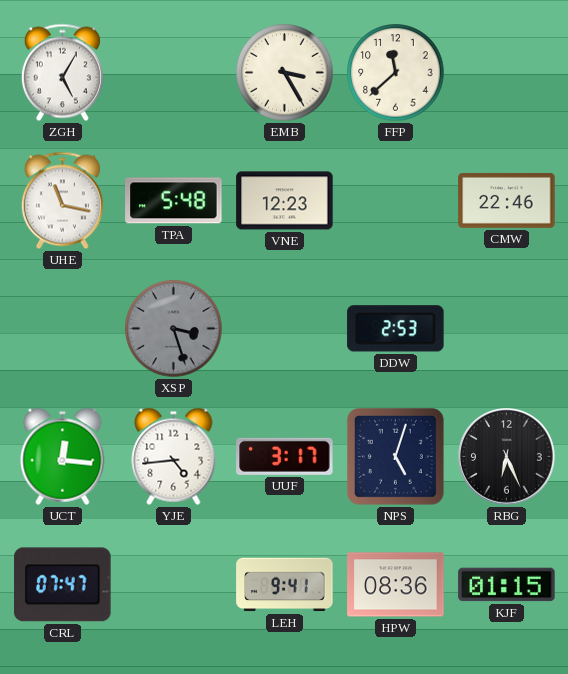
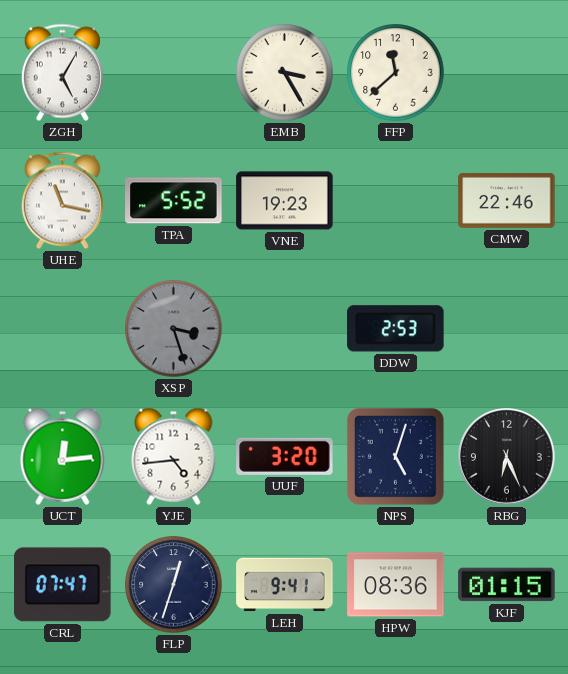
TPA: 5:48 -> 5:52
VNE: 12:23 -> 19:23
UCT: 12:16 -> 12:14
UUF: 3:17 -> 3:20
FLP: none -> 12:33
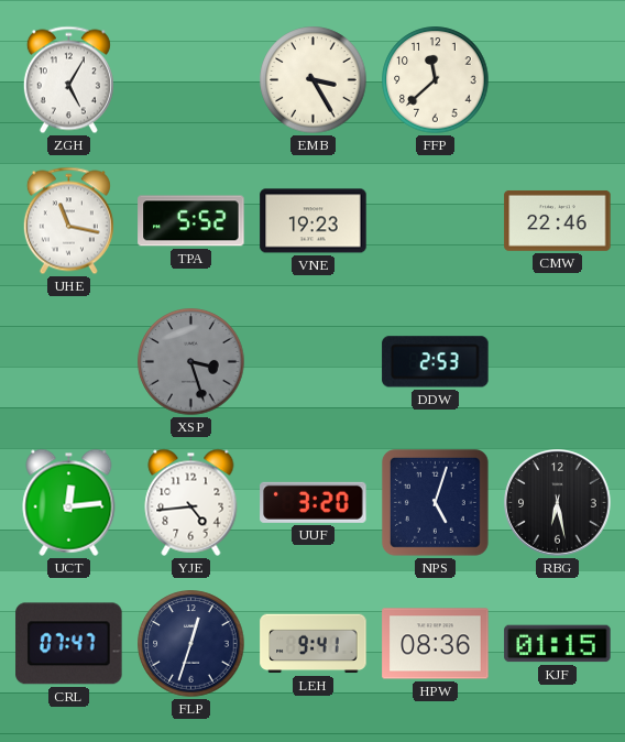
RBG: 6:26 -> 6:28
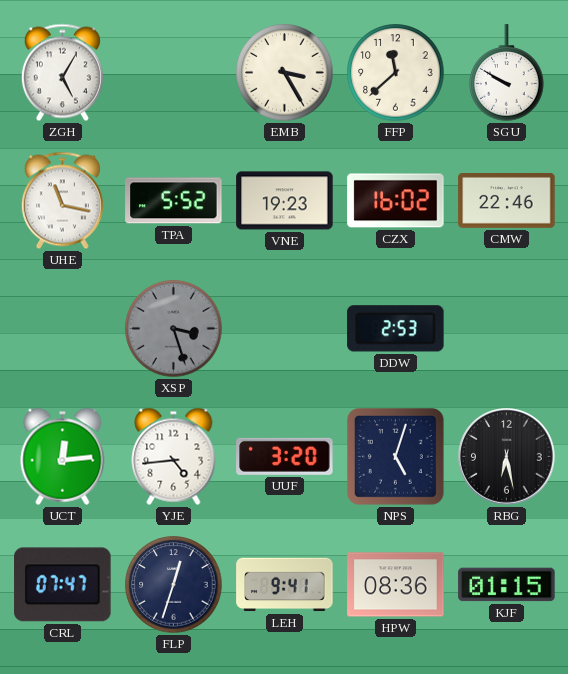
SGU: none -> 9:50
CZX: none -> 16:02
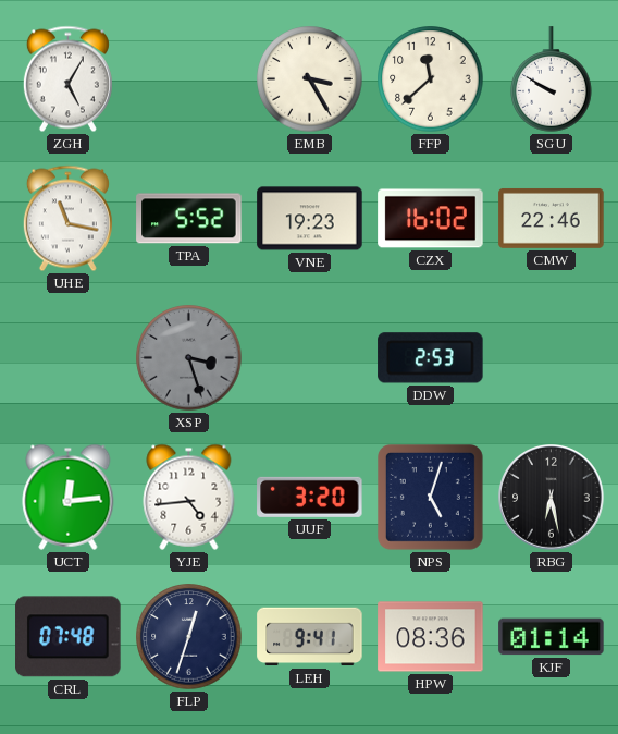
CRL: 07:47 -> 07:48
KJF: 01:15 -> 01:14
